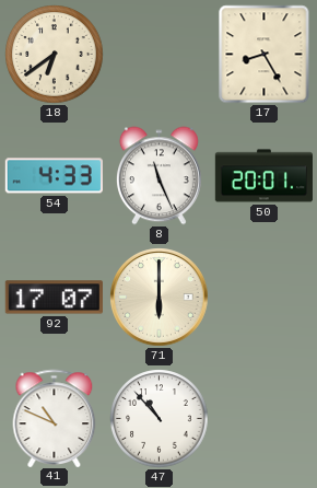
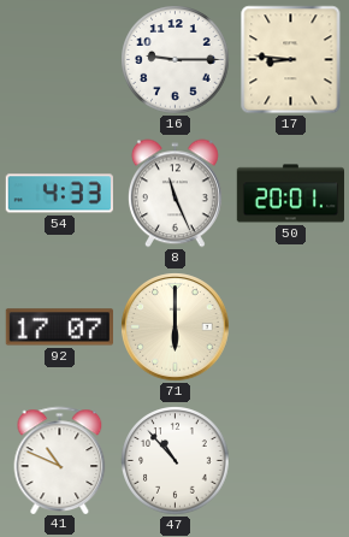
18: 6:39 -> none
16: none -> 9:15
17: 8:25 -> 8:46
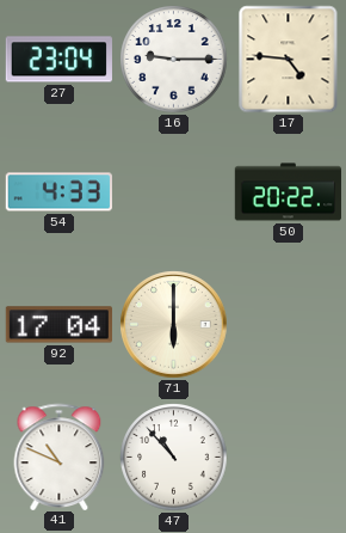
27: none -> 23:04
17: 8:46 -> 4:46
8: 11:26 -> none
50: 20:01 -> 20:22
92: 17:07 -> 17:04
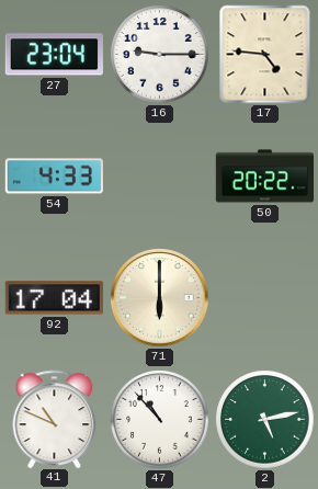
2: none -> 5:13
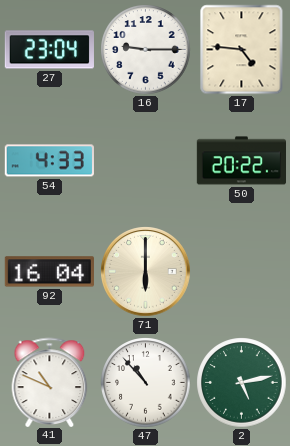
92: 17:04 -> 16:04
